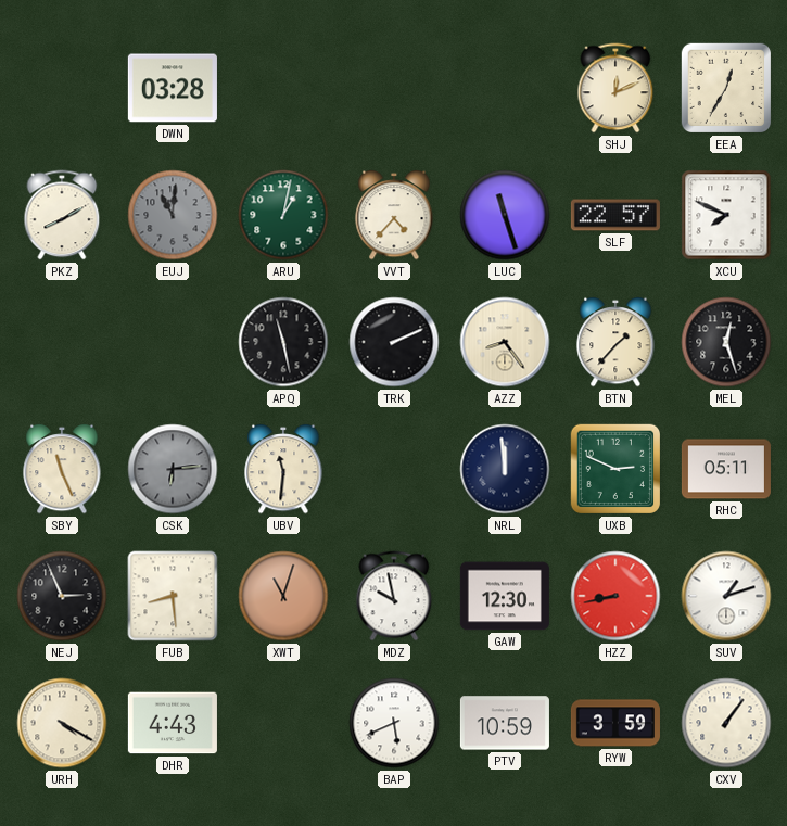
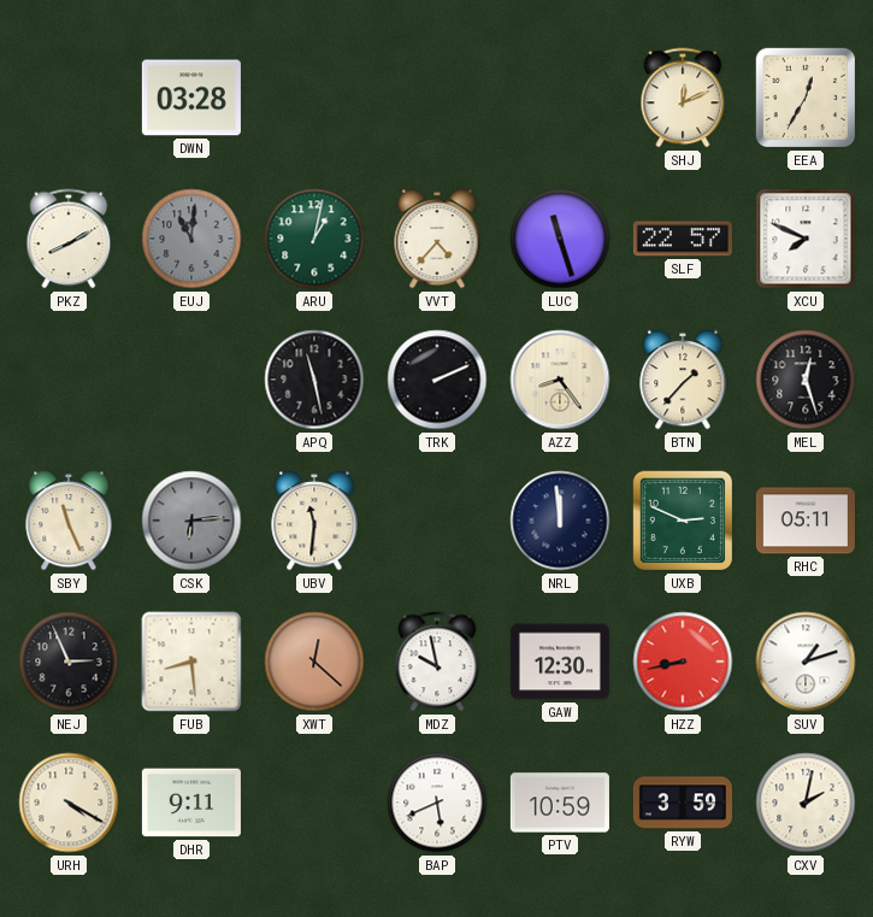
XWT: 11:03 -> 12:22
DHR: 4:43 -> 9:11
CXV: 1:06 -> 2:02
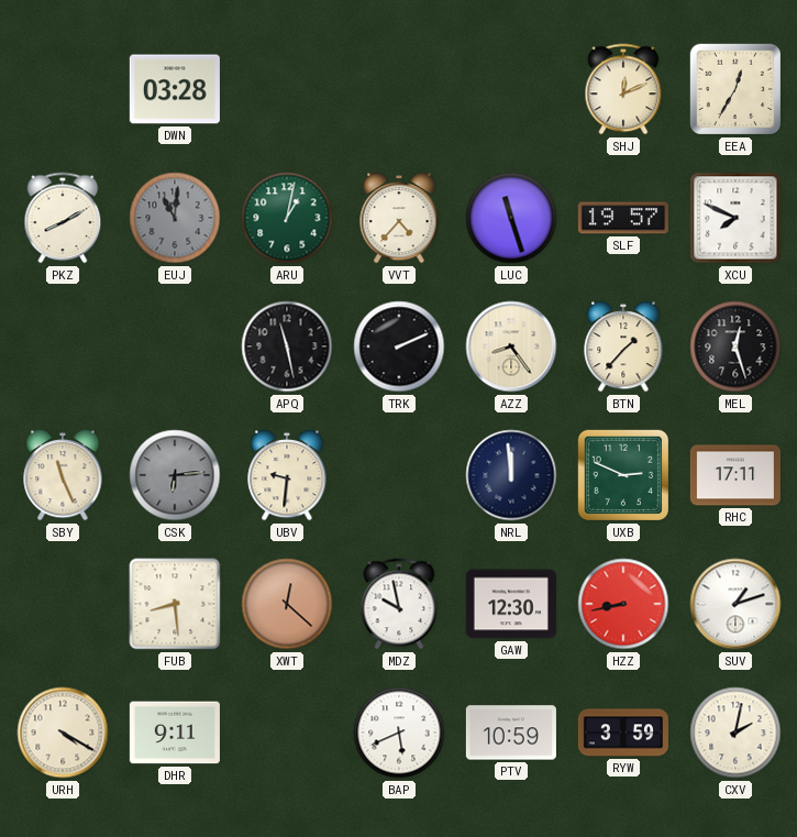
SLF: 22:57 -> 19:57
UBV: 11:31 -> 9:31
RHC: 05:11 -> 17:11
NEJ: 2:56 -> none
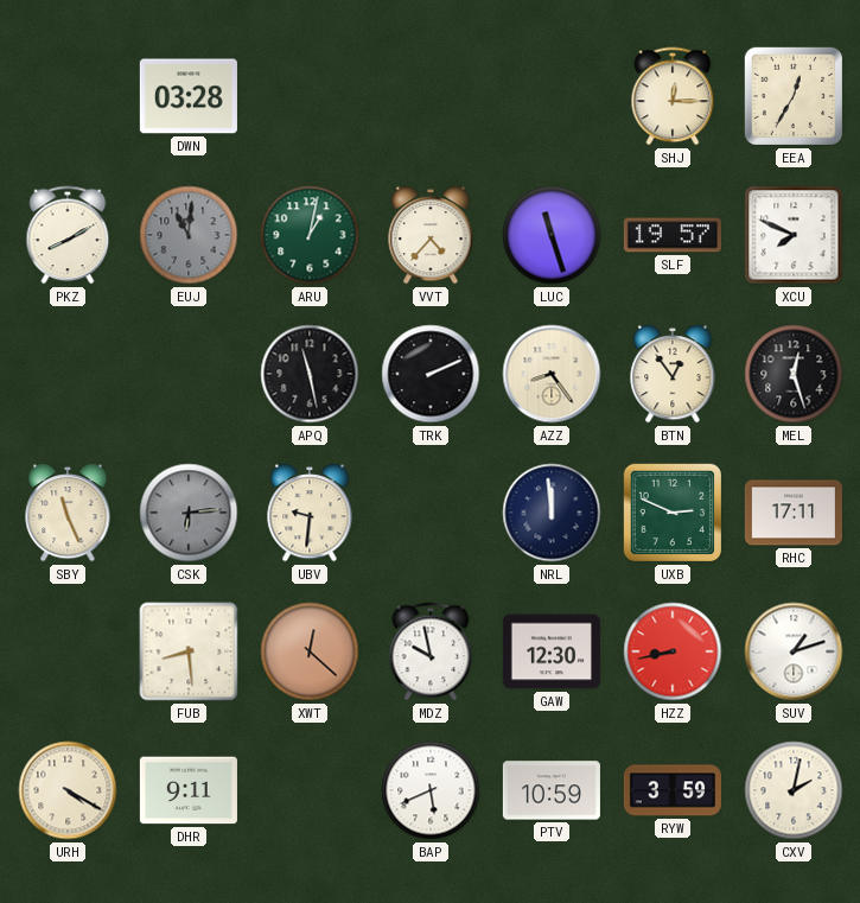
SHJ: 12:11 -> 12:15
BTN: 1:37 -> 12:54
